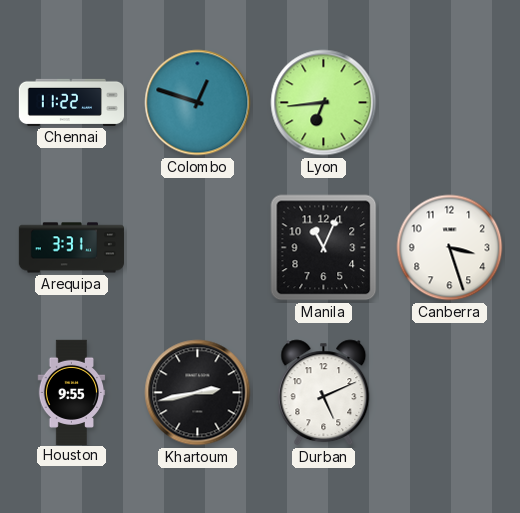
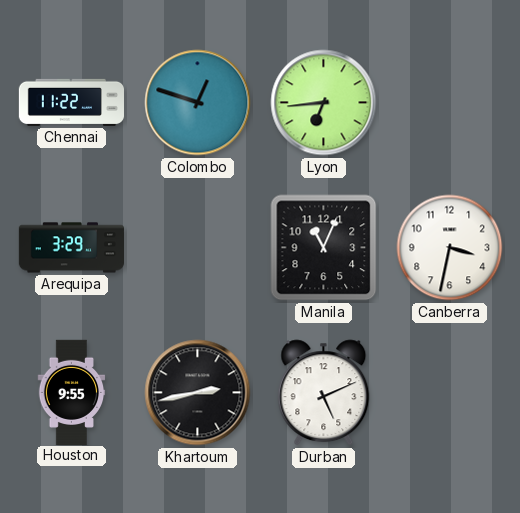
Arequipa: 3:31 -> 3:29
Canberra: 3:27 -> 3:32
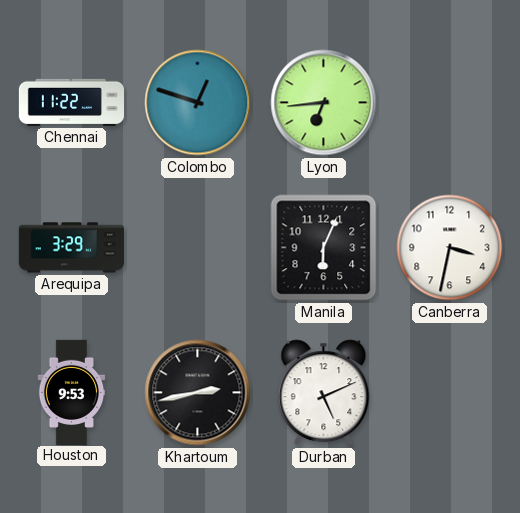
Manila: 11:04 -> 6:04
Houston: 9:55 -> 9:53
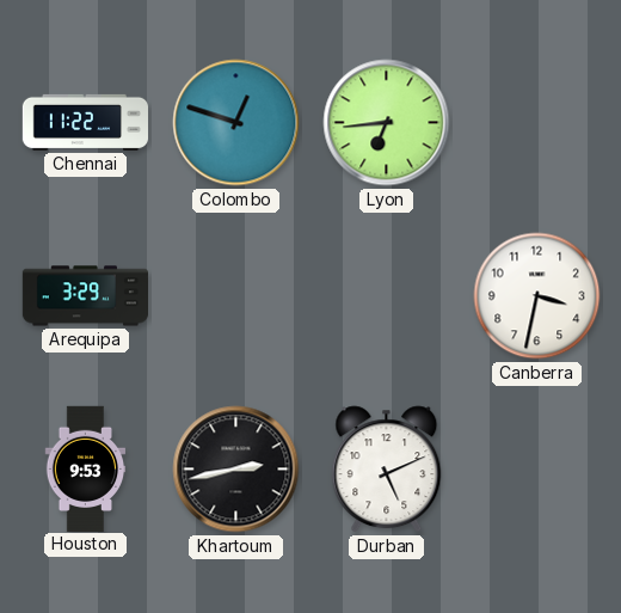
Manila: 6:04 -> none
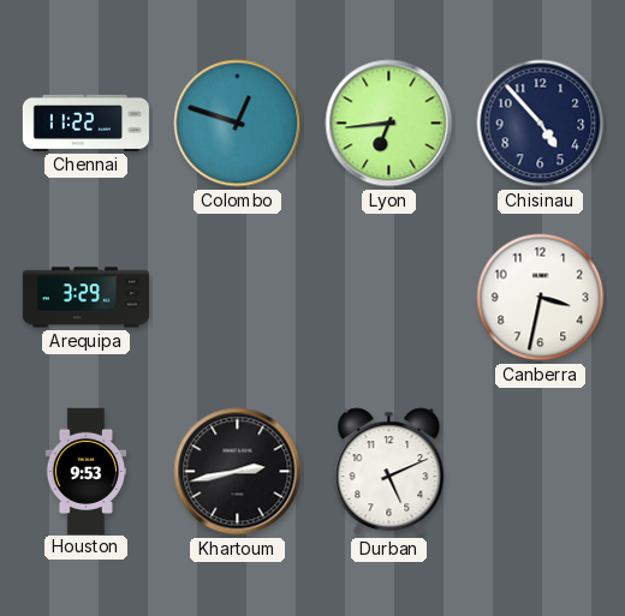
Chisinau: none -> 4:53
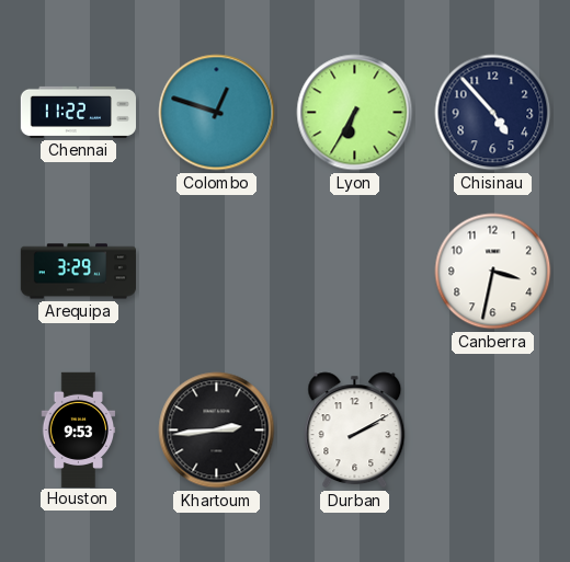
Lyon: 6:44 -> 6:35
Khartoum: 2:43 -> 2:44
Durban: 5:11 -> 2:10
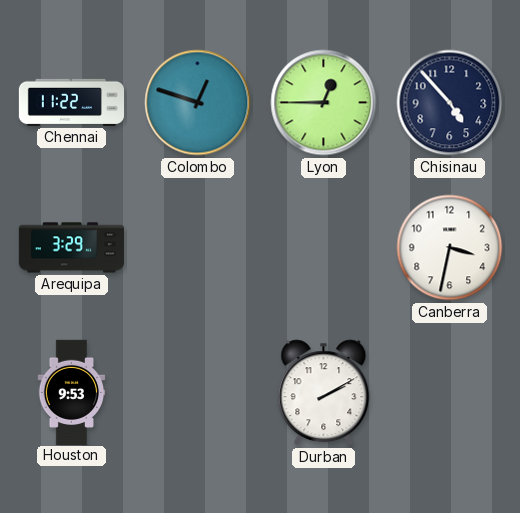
Lyon: 6:35 -> 12:45
Khartoum: 2:44 -> none
